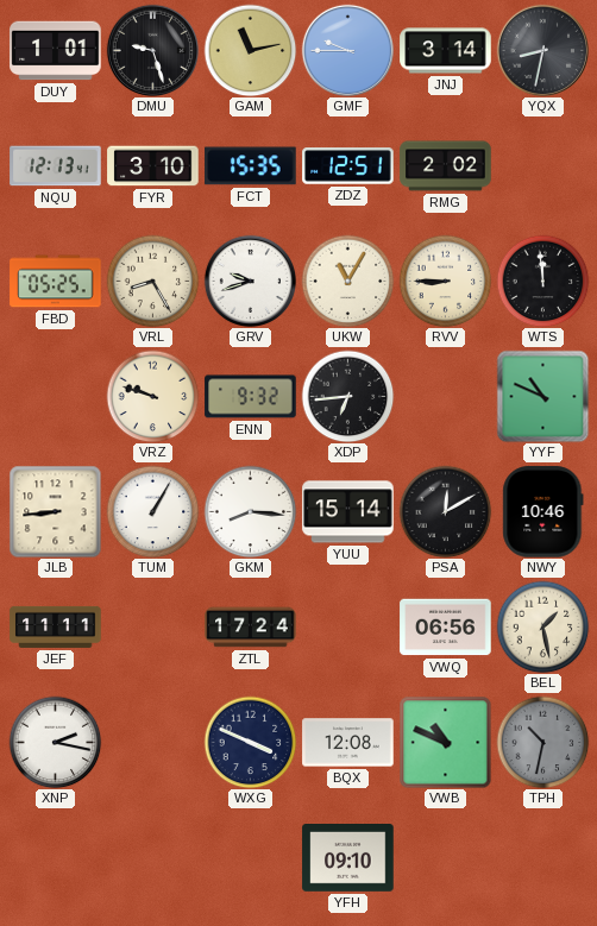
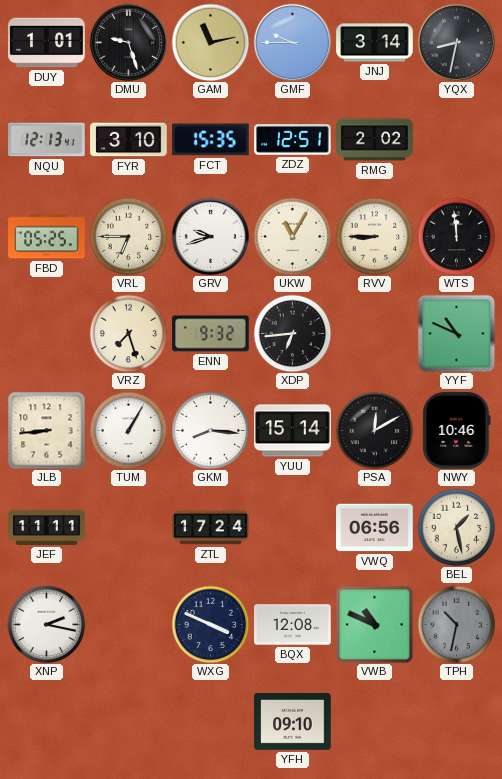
VRL: 8:25 -> 6:45
VRZ: 9:48 -> 7:27
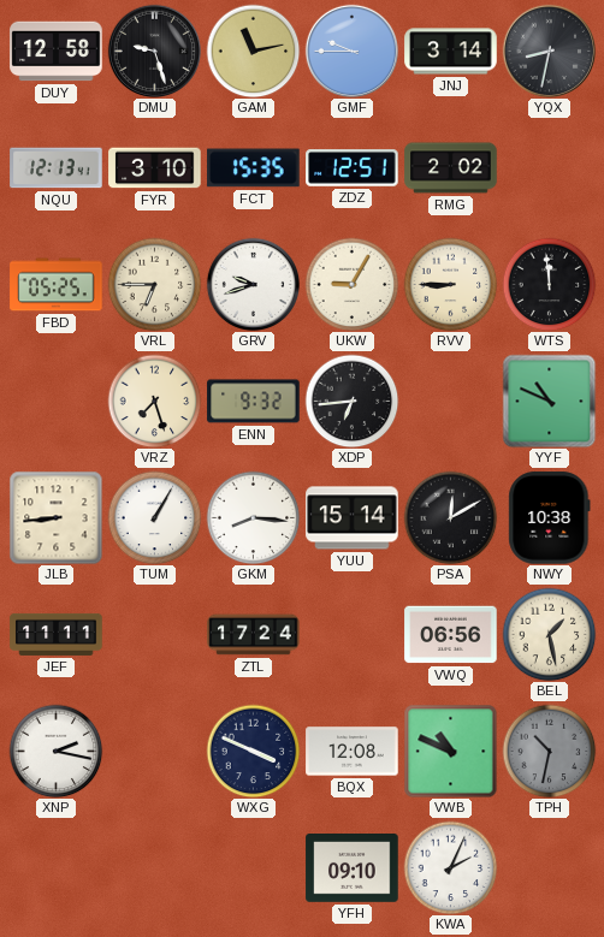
DUY: 1:01 -> 12:58
UKW: 11:05 -> 9:05
NWY: 10:46 -> 10:38
KWA: none -> 2:04
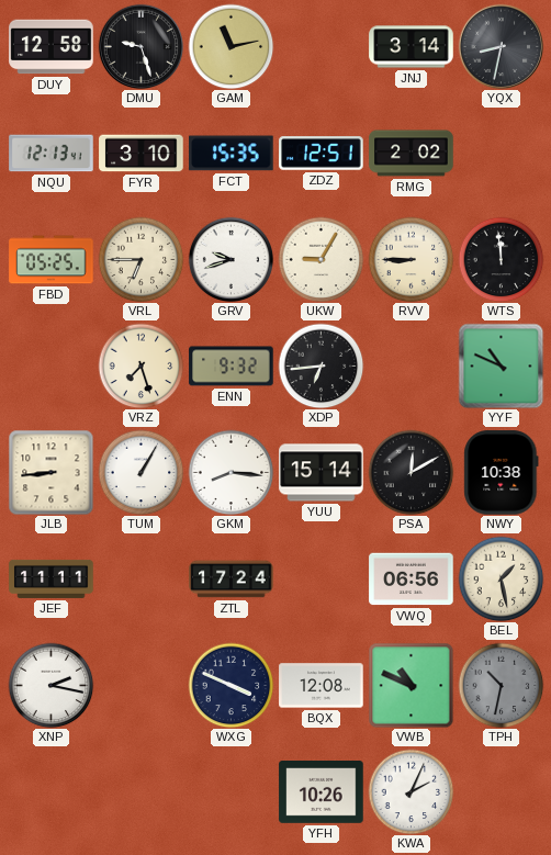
GMF: 9:45 -> none
YFH: 09:10 -> 10:26
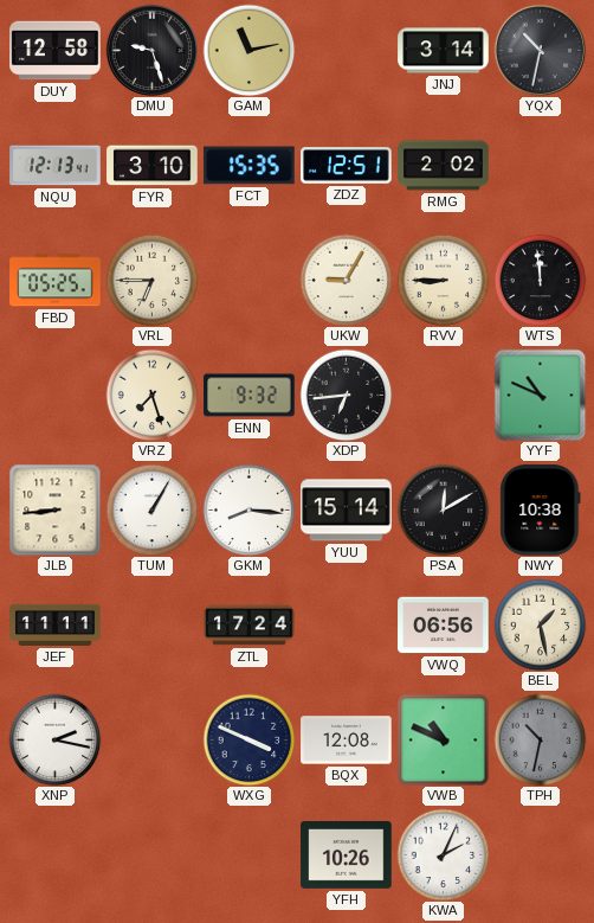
YQX: 8:32 -> 10:32
GRV: 9:42 -> none
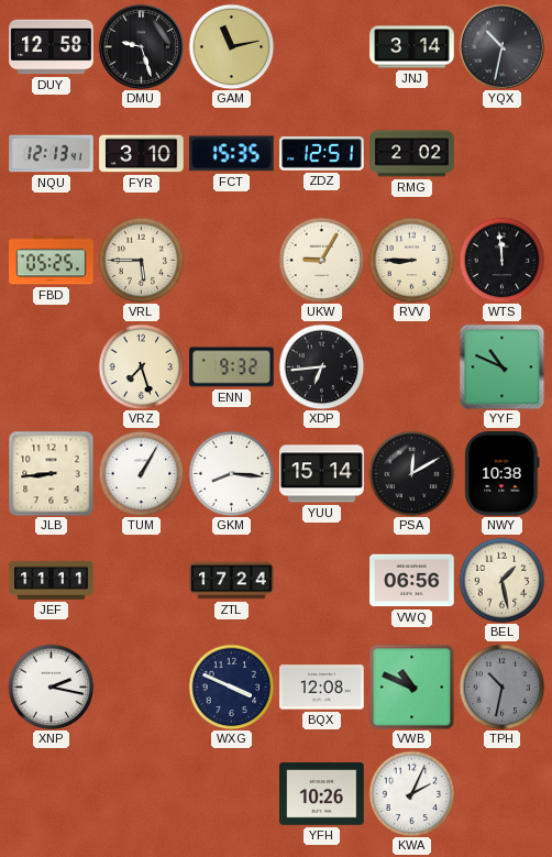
VRL: 6:45 -> 5:45
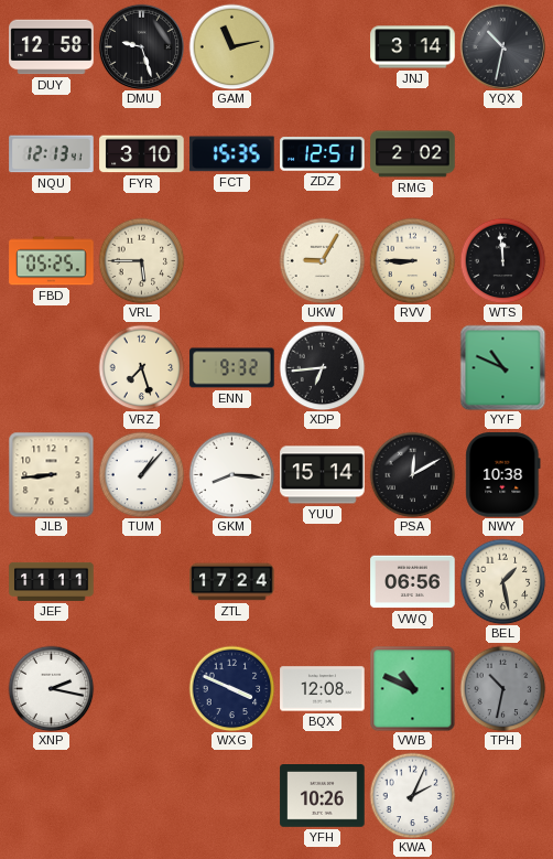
TUM: 1:05 -> 1:07
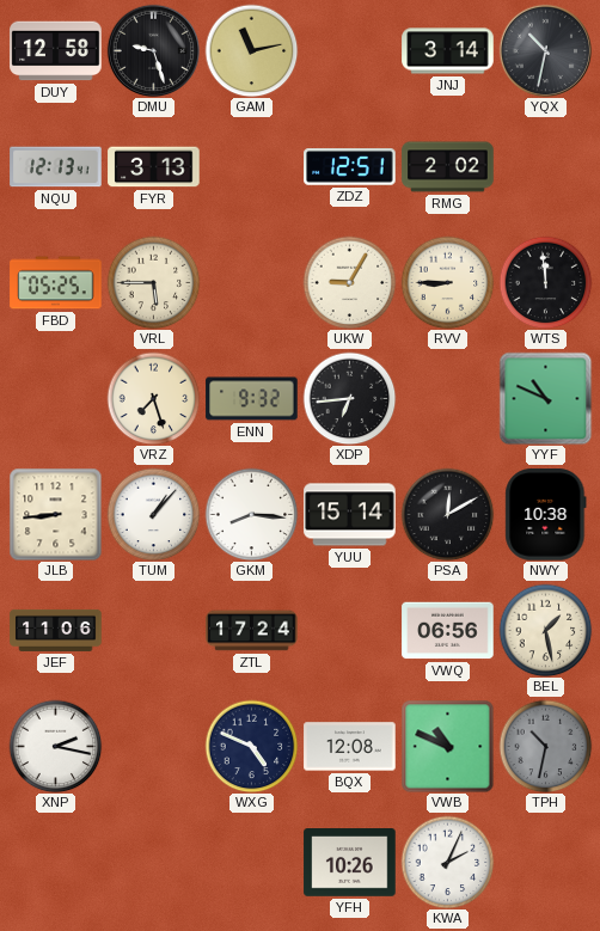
FYR: 3:10 -> 3:13
FCT: 15:35 -> none
JEF: 11:11 -> 11:06
WXG: 3:49 -> 4:49
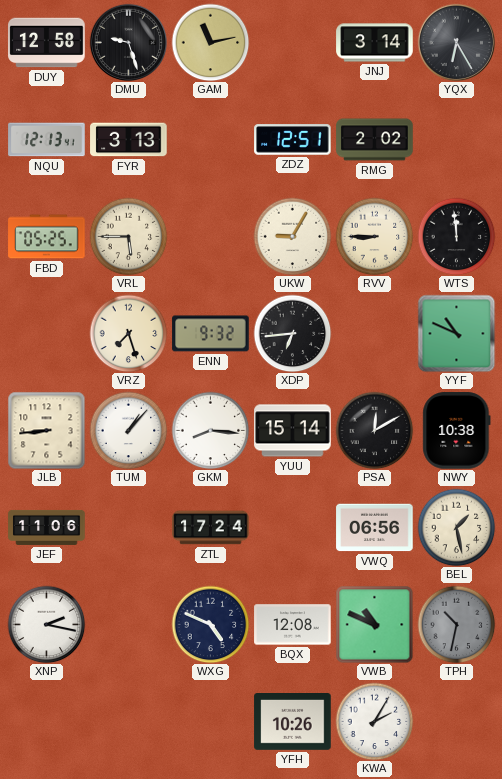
YQX: 10:32 -> 6:25
KWA: 2:04 -> 2:05
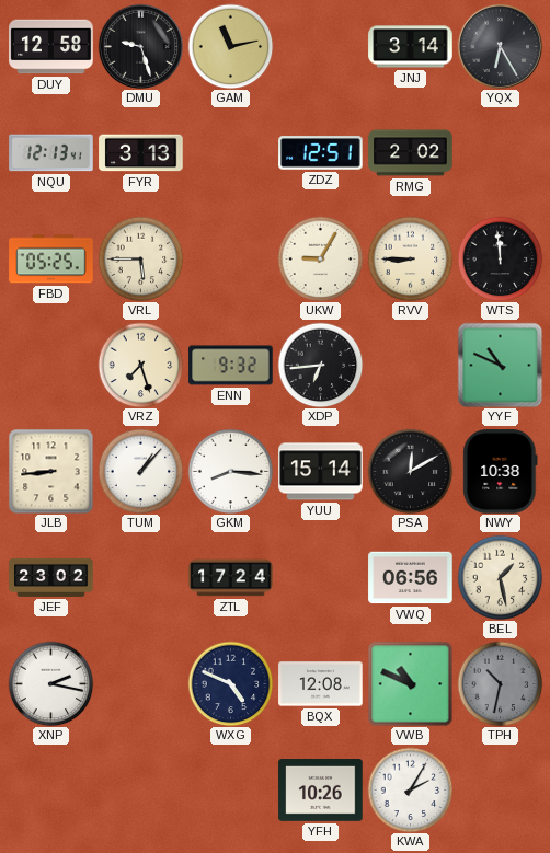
JEF: 11:06 -> 23:02
